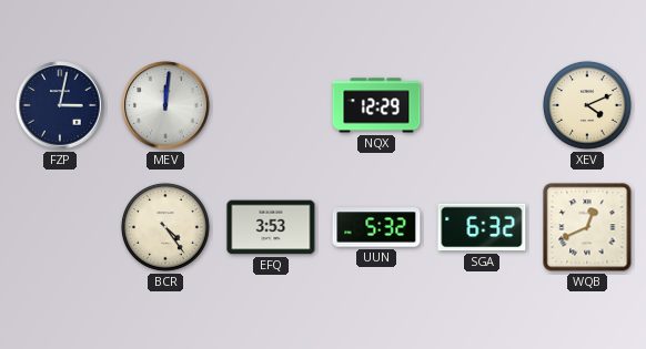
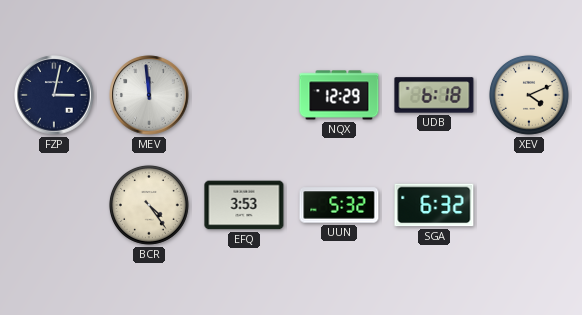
MEV: 12:01 -> 11:59
UDB: none -> 6:18
WQB: 12:41 -> none
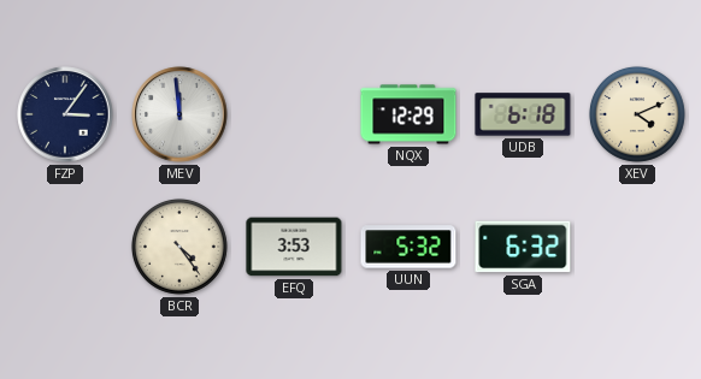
FZP: 3:02 -> 3:06
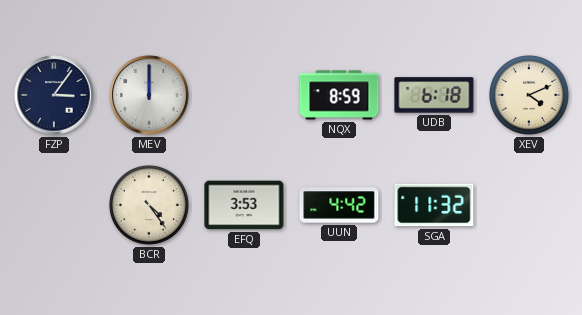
MEV: 11:59 -> 12:00
NQX: 12:29 -> 8:59
UUN: 5:32 -> 4:42
SGA: 6:32 -> 11:32
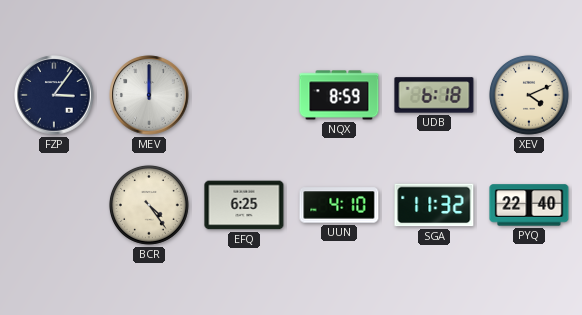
EFQ: 3:53 -> 6:25
UUN: 4:42 -> 4:10
PYQ: none -> 22:40
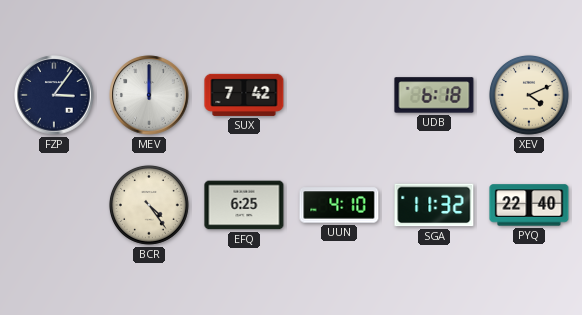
SUX: none -> 7:42
NQX: 8:59 -> none
